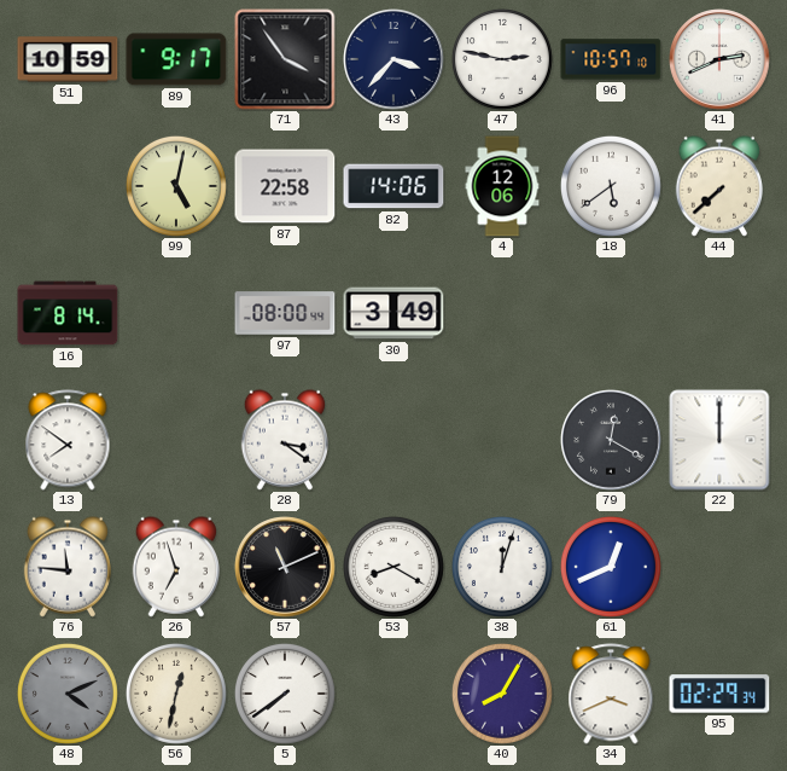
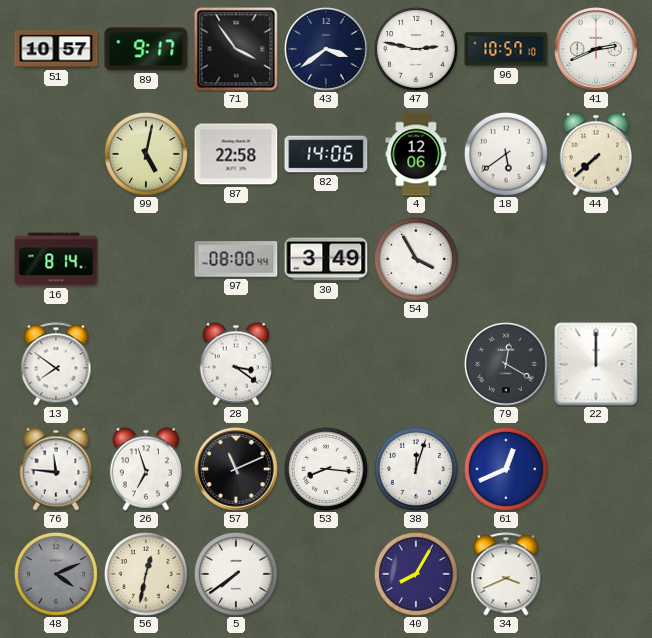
51: 10:59 -> 10:57
43: 3:37 -> 3:39
54: none -> 3:55
53: 8:20 -> 8:16
95: 02:29 -> none
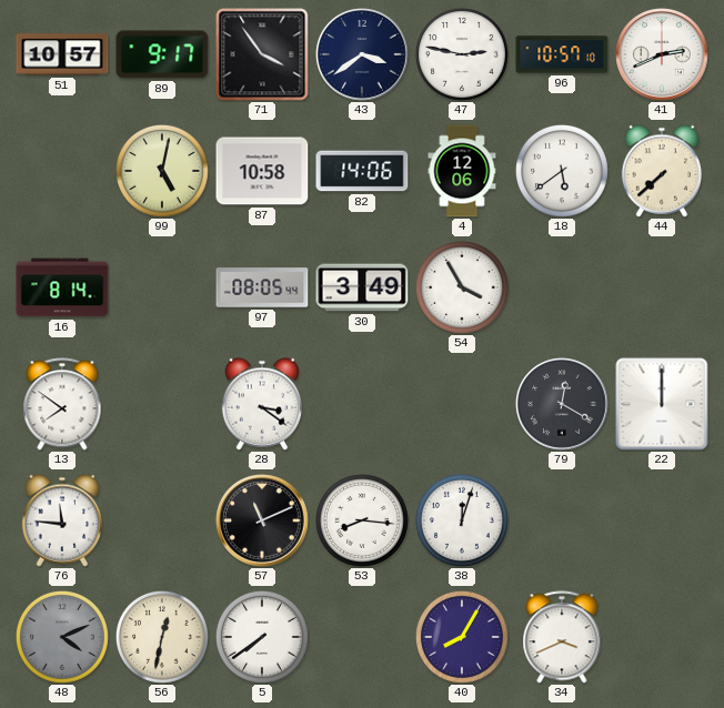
87: 22:58 -> 10:58
97: 08:00 -> 08:05
26: 6:57 -> none
61: 12:41 -> none
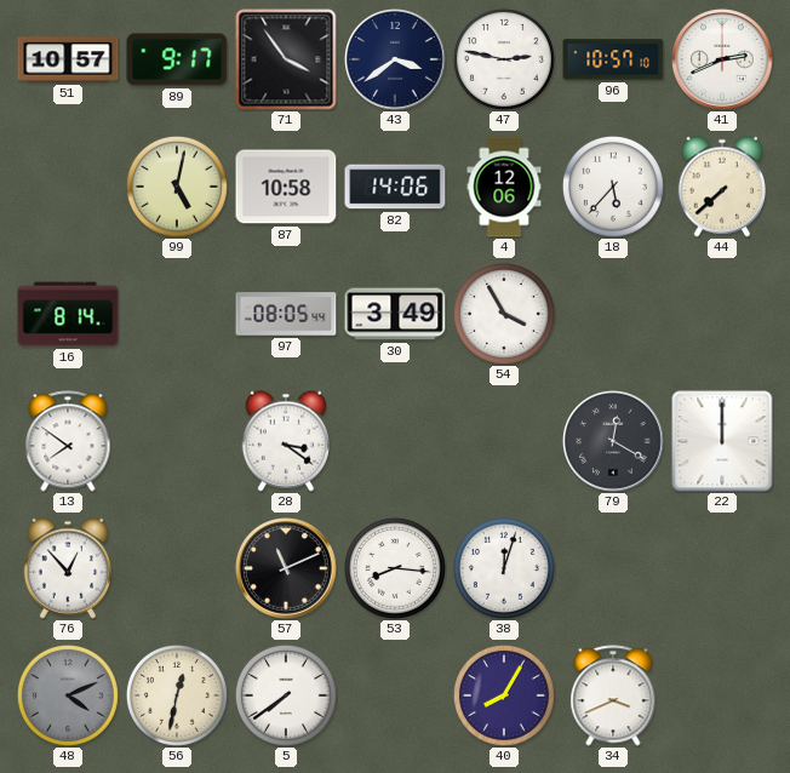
18: 5:39 -> 5:37
76: 11:46 -> 12:53
